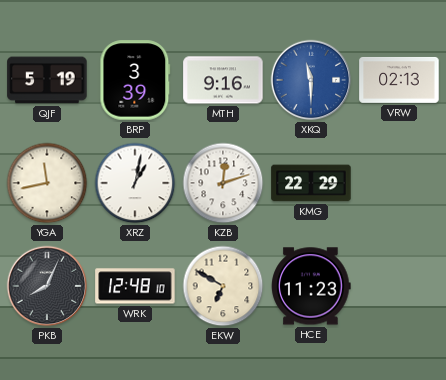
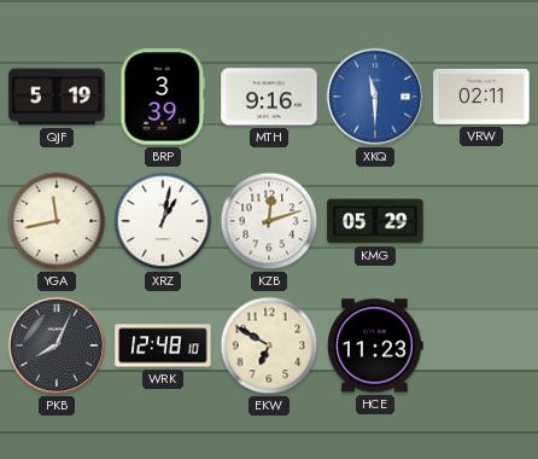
VRW: 02:13 -> 02:11
KMG: 22:29 -> 05:29
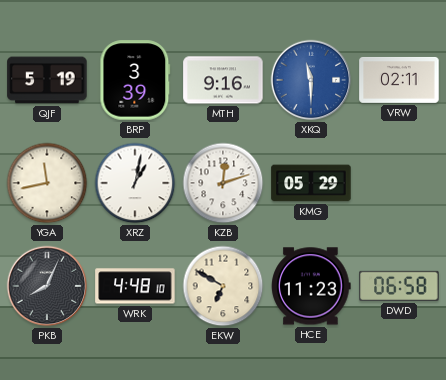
WRK: 12:48 -> 4:48
DWD: none -> 06:58
